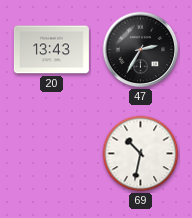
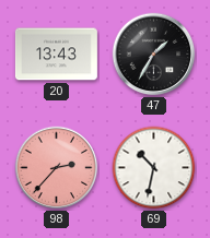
47: 2:35 -> 1:35
98: none -> 2:37
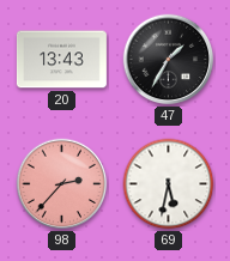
69: 10:32 -> 5:32
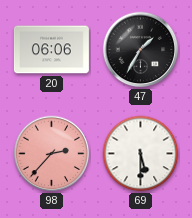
20: 13:43 -> 06:06
69: 5:32 -> 5:30
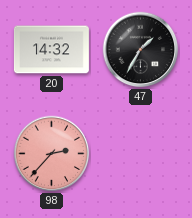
20: 06:06 -> 14:32
69: 5:30 -> none
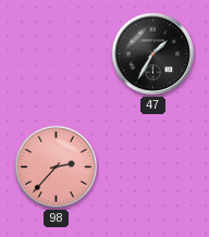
20: 14:32 -> none
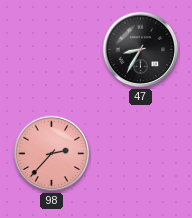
47: 1:35 -> 8:35
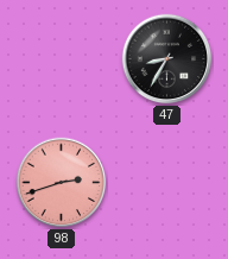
98: 2:37 -> 2:42
